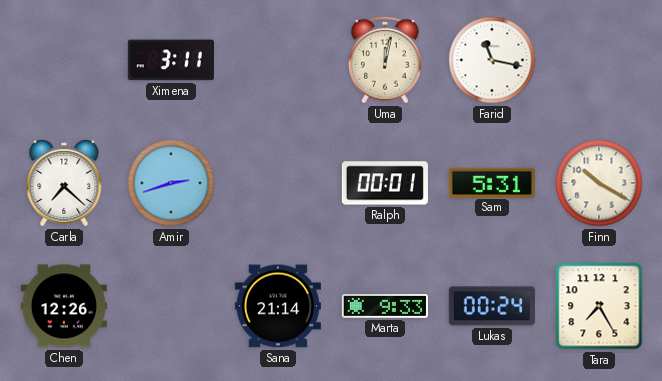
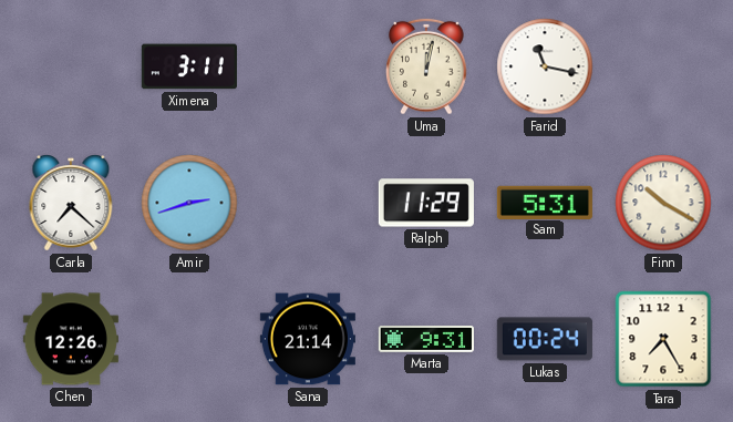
Ralph: 00:01 -> 11:29
Marta: 9:33 -> 9:31
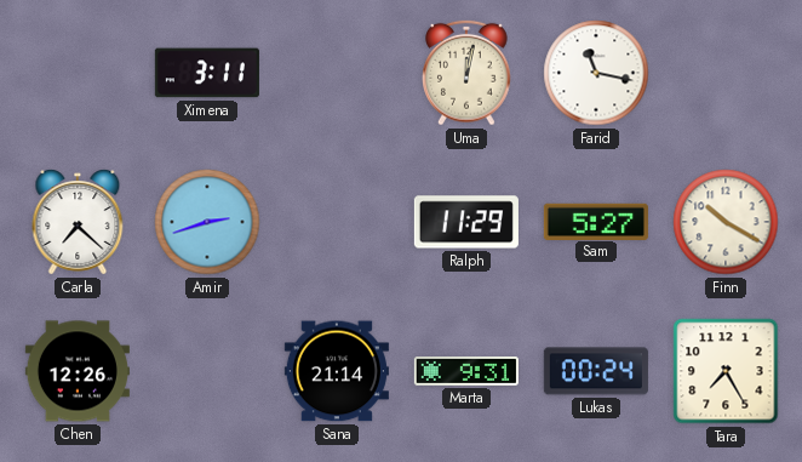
Sam: 5:31 -> 5:27
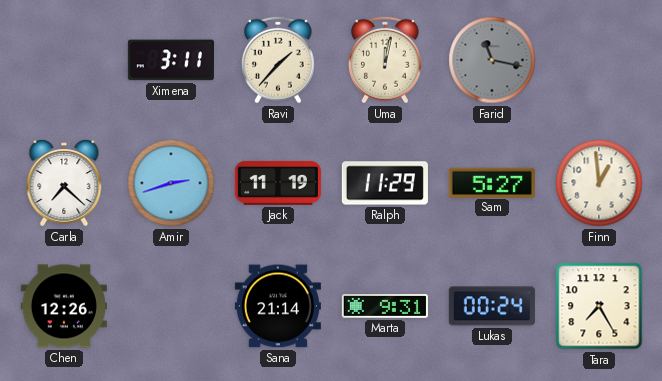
Ravi: none -> 1:37
Farid dial: white -> grey
Jack: none -> 11:19
Finn: 10:20 -> 12:59
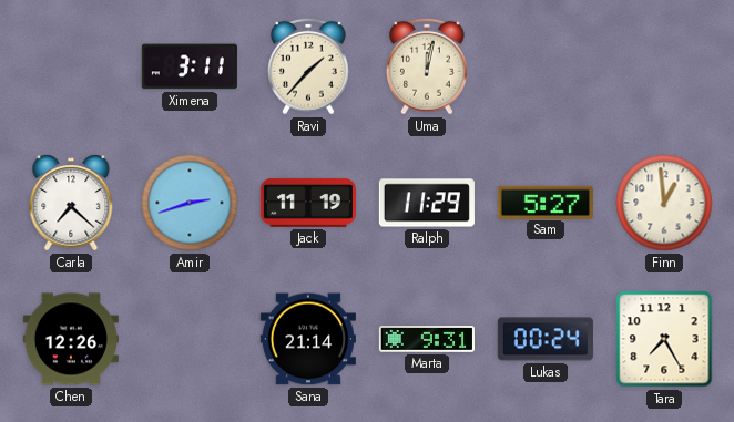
Farid: 11:17 -> none
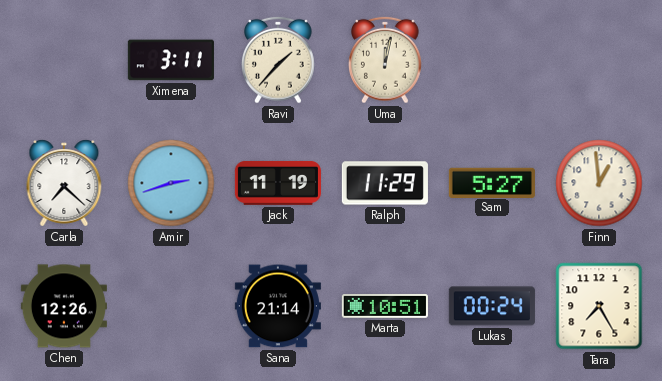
Marta: 9:31 -> 10:51
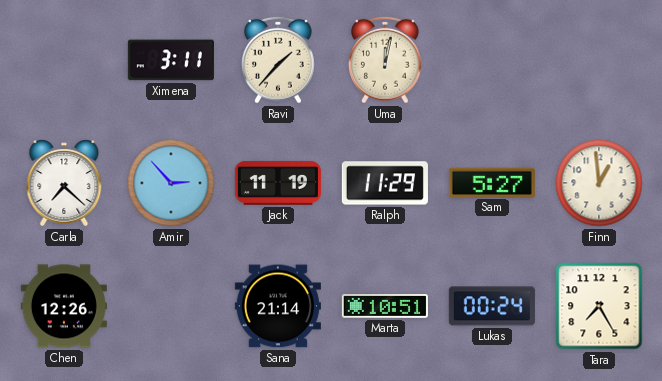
Amir: 2:42 -> 2:53
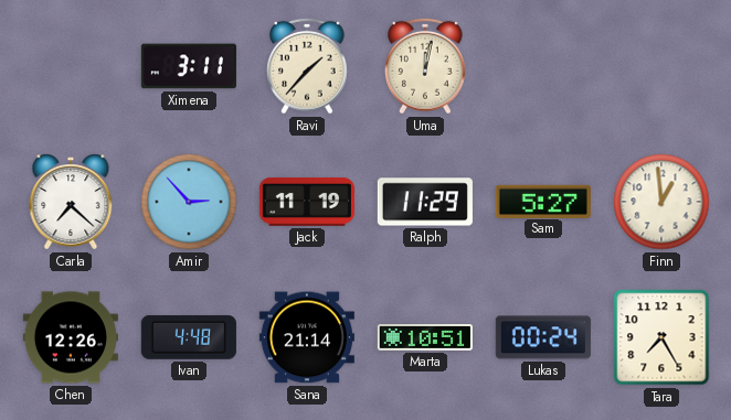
Ivan: none -> 4:48
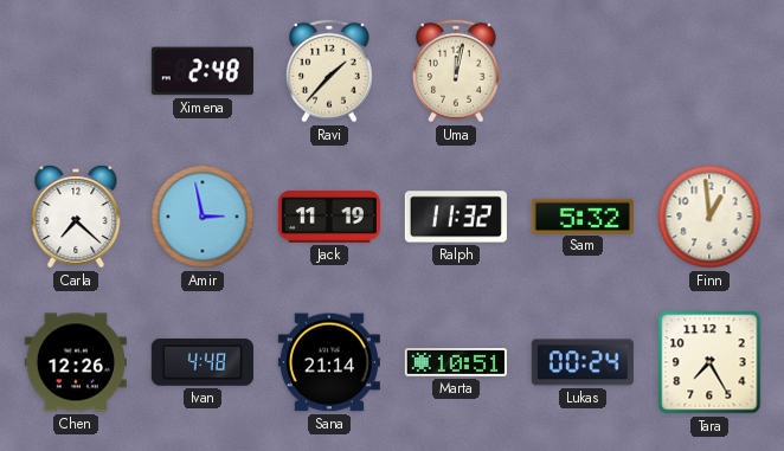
Ximena: 3:11 -> 2:48
Amir: 2:53 -> 2:58
Ralph: 11:29 -> 11:32
Sam: 5:27 -> 5:32
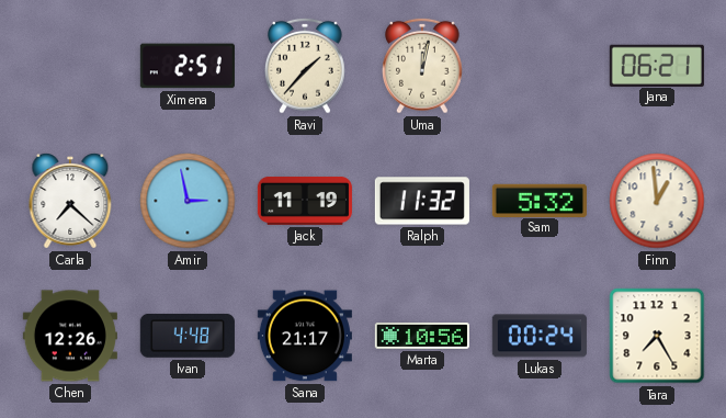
Ximena: 2:48 -> 2:51
Jana: none -> 06:21
Sana: 21:14 -> 21:17
Marta: 10:51 -> 10:56
